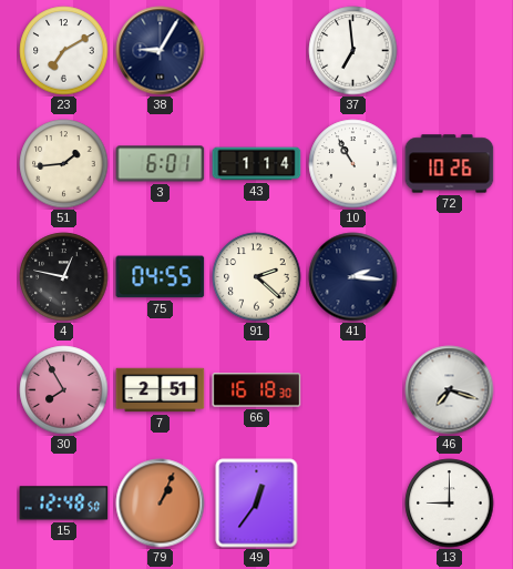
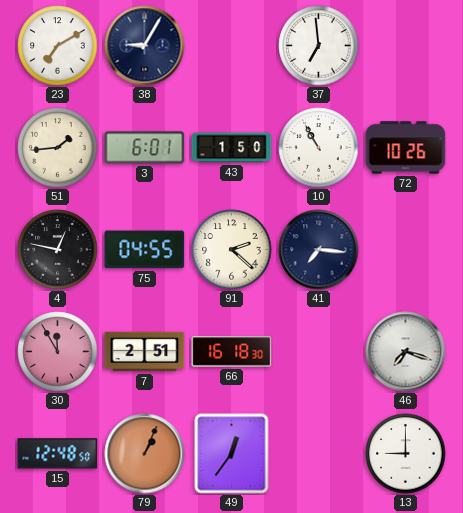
43: 1:14 -> 1:50
41: 2:16 -> 7:16
30: 7:55 -> 11:55
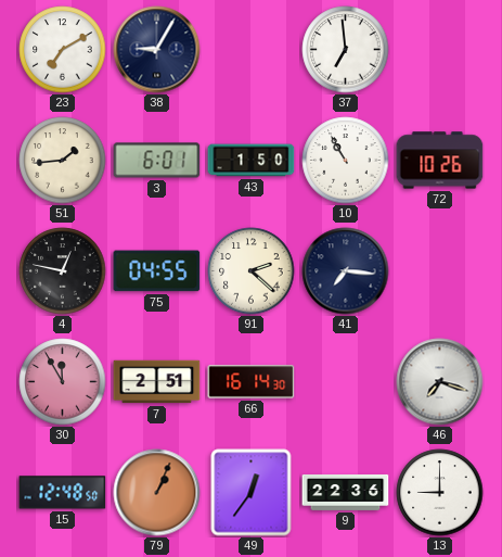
66: 16:18 -> 16:14
9: none -> 22:36
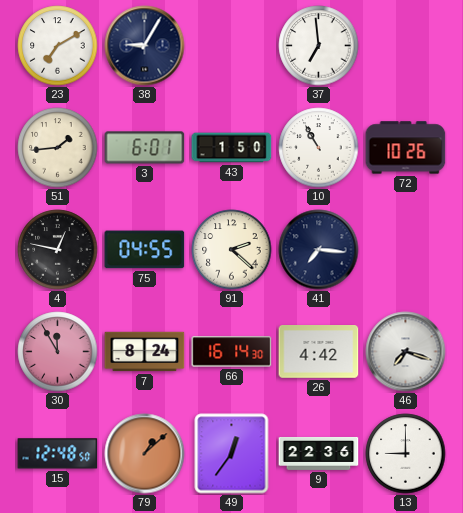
7: 2:51 -> 8:24
26: none -> 4:42
79: 1:04 -> 1:08
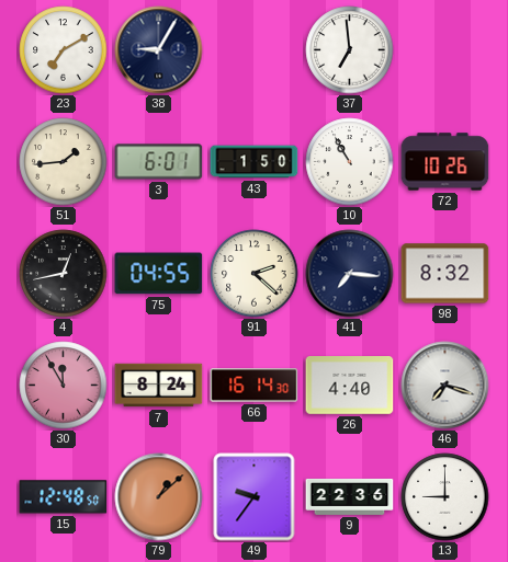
4: 12:47 -> 12:43
98: none -> 8:32
26: 4:42 -> 4:40
49: 12:36 -> 9:36
